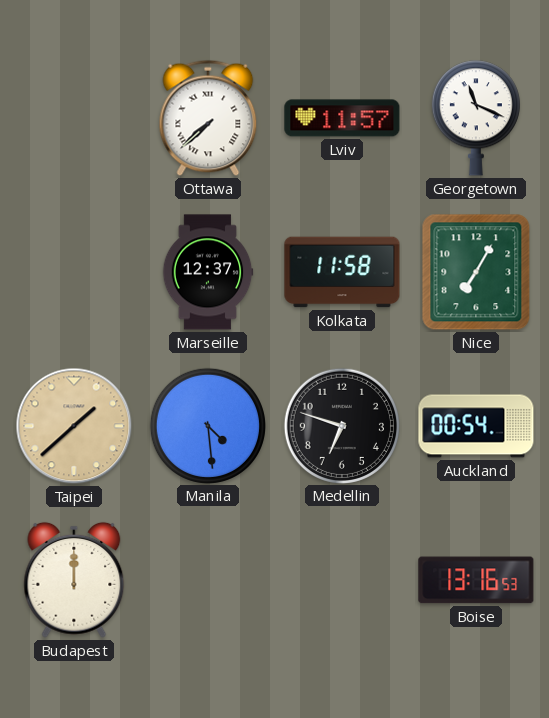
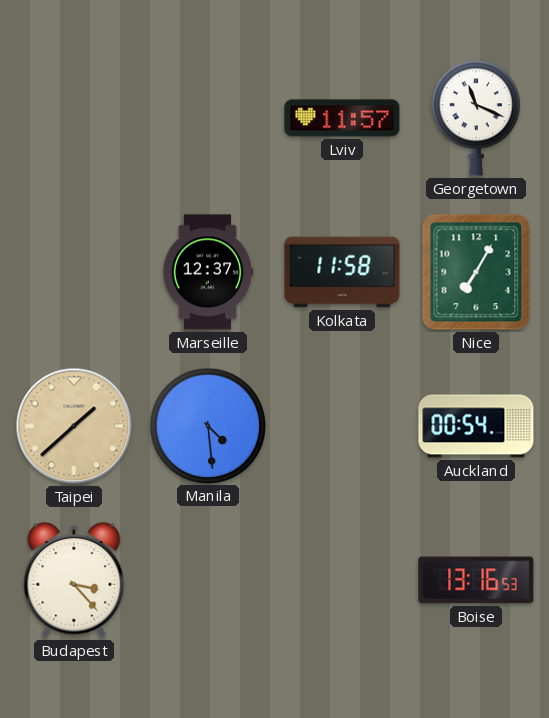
Ottawa: 7:38 -> none
Medellin: 6:48 -> none
Budapest: 12:00 -> 3:23
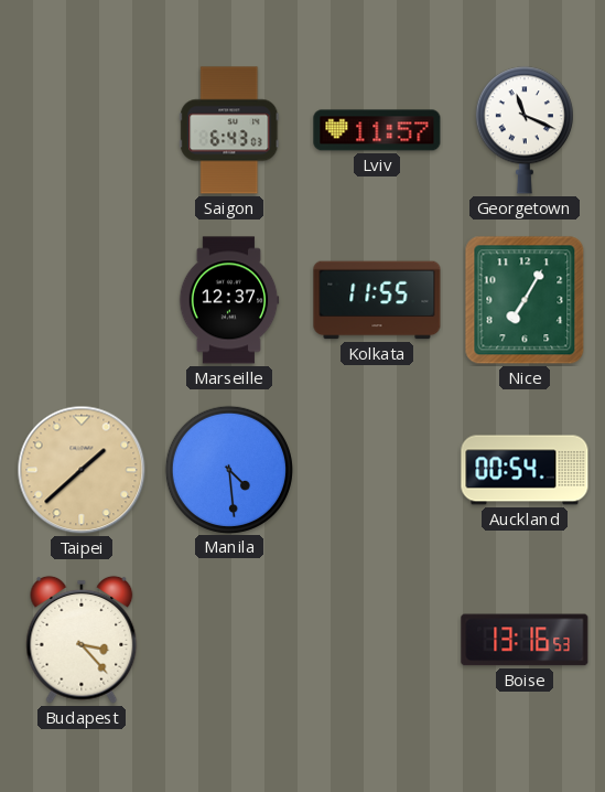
Saigon: none -> 6:43
Kolkata: 11:58 -> 11:55
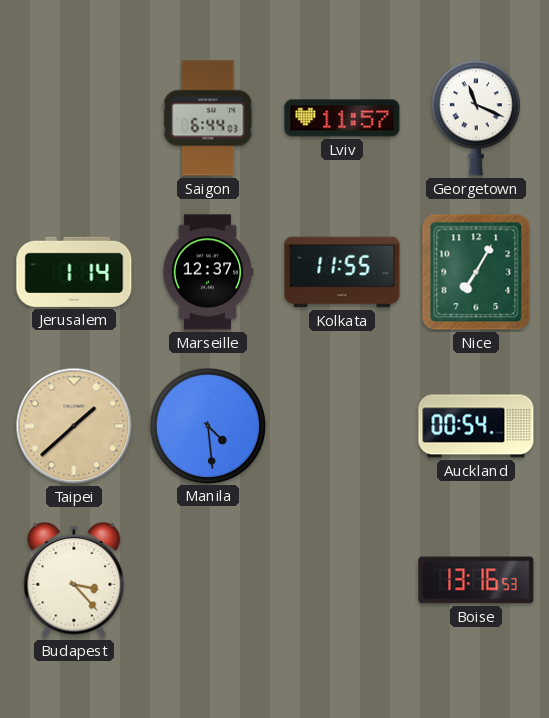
Saigon: 6:43 -> 6:44
Jerusalem: none -> 1:14
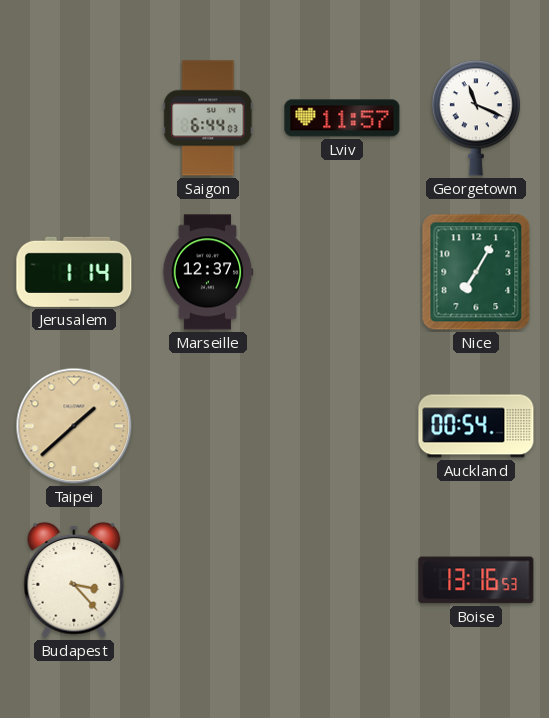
Kolkata: 11:55 -> none
Manila: 4:29 -> none
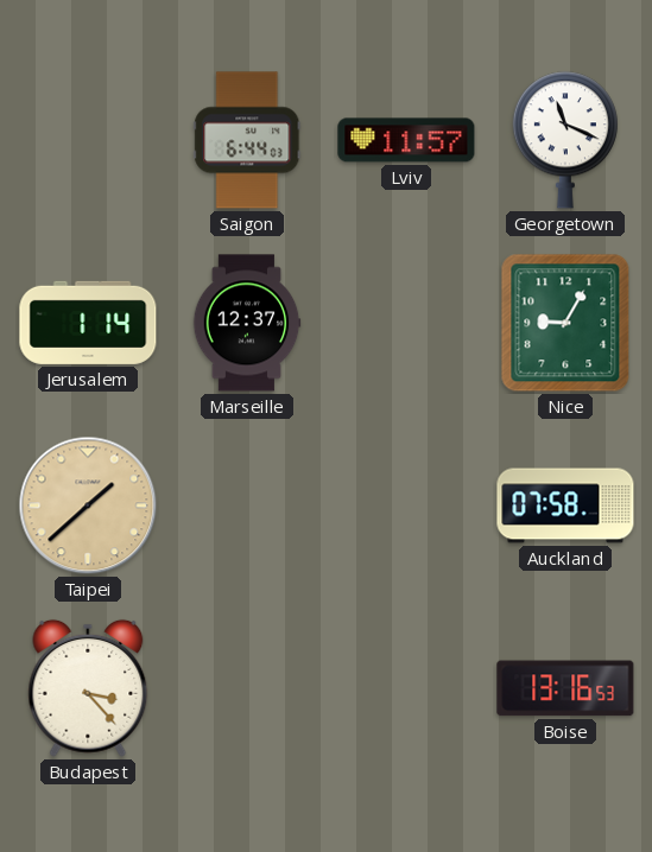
Nice: 7:05 -> 9:05
Auckland: 00:54 -> 07:58
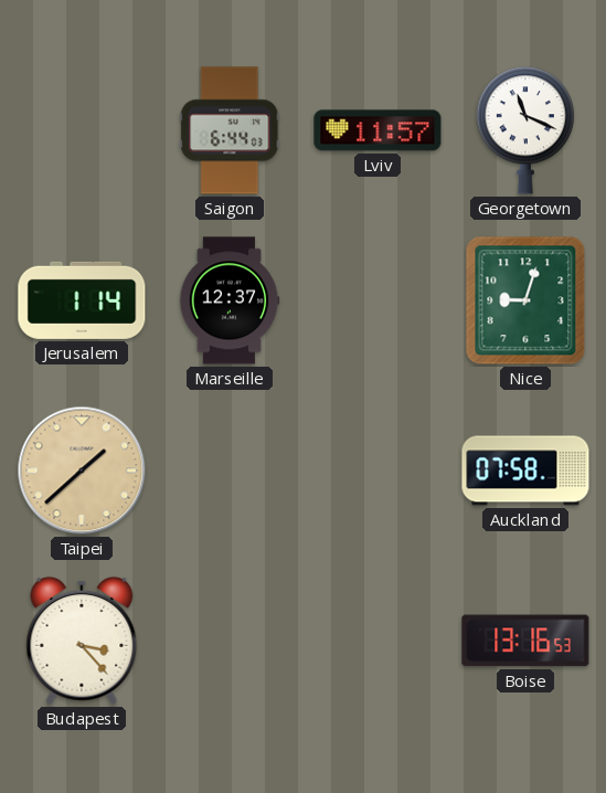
Nice: 9:05 -> 9:03
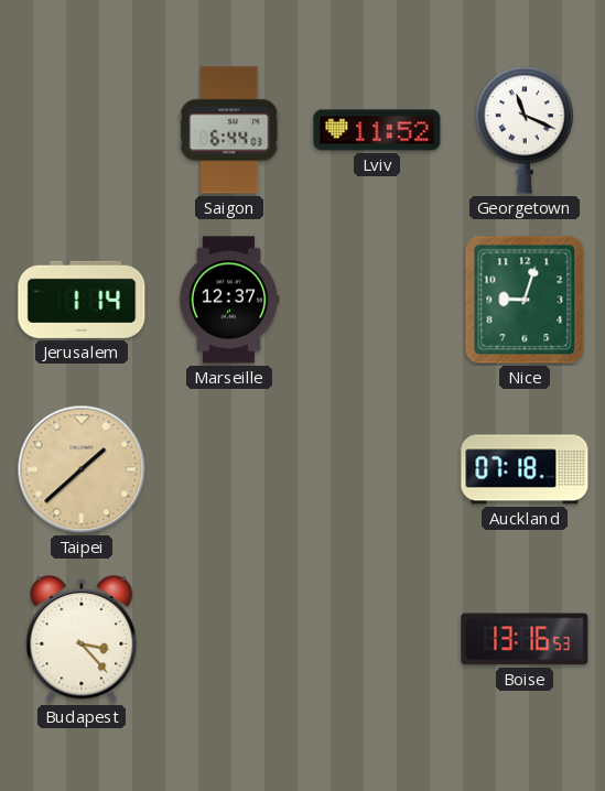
Lviv: 11:57 -> 11:52
Auckland: 07:58 -> 07:18
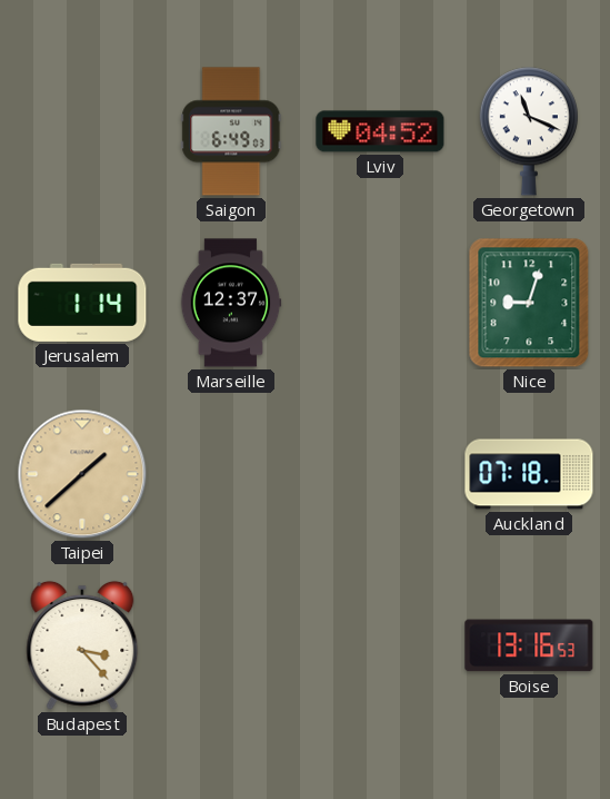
Saigon: 6:44 -> 6:49
Lviv: 11:52 -> 04:52
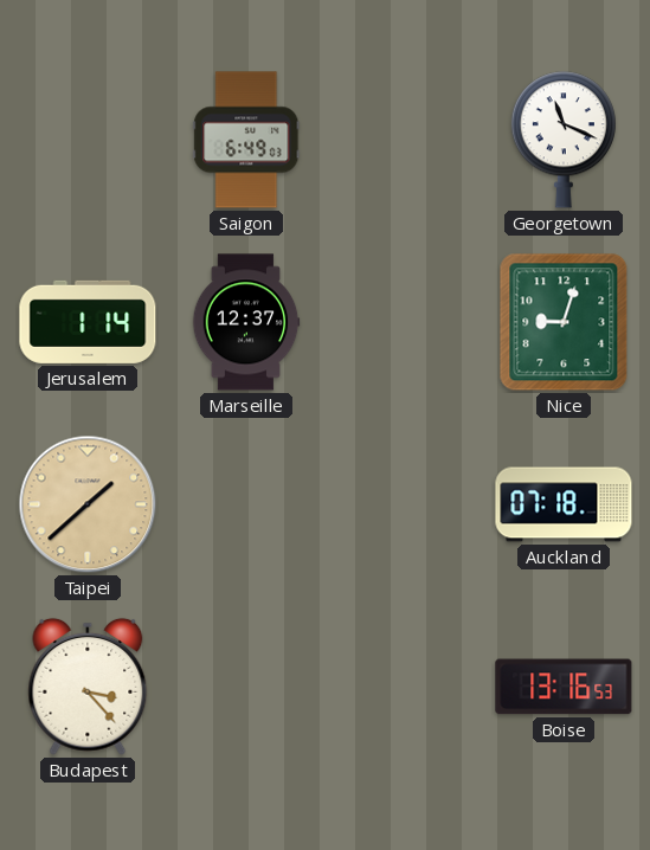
Lviv: 04:52 -> none
